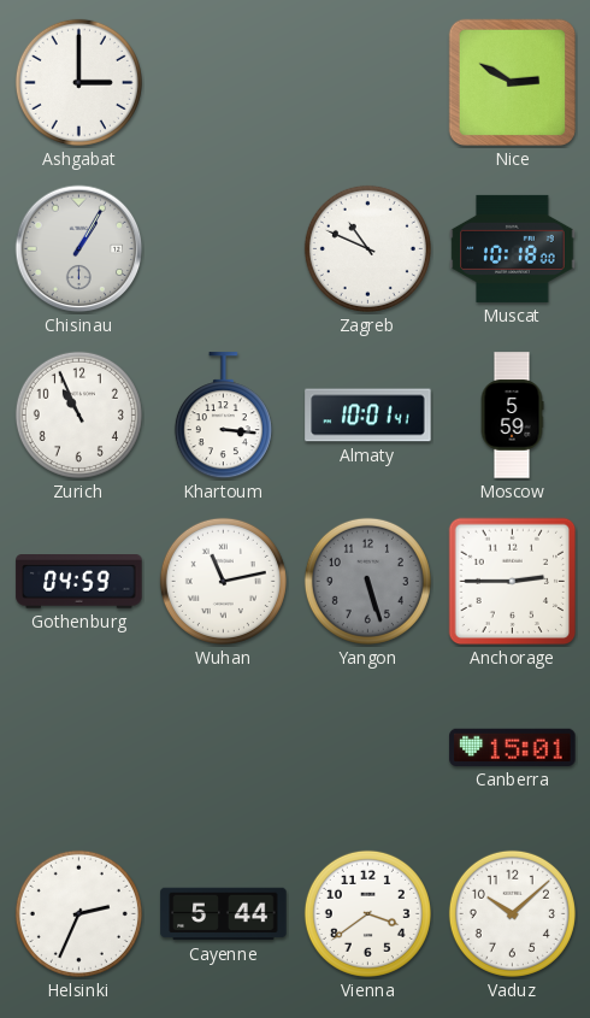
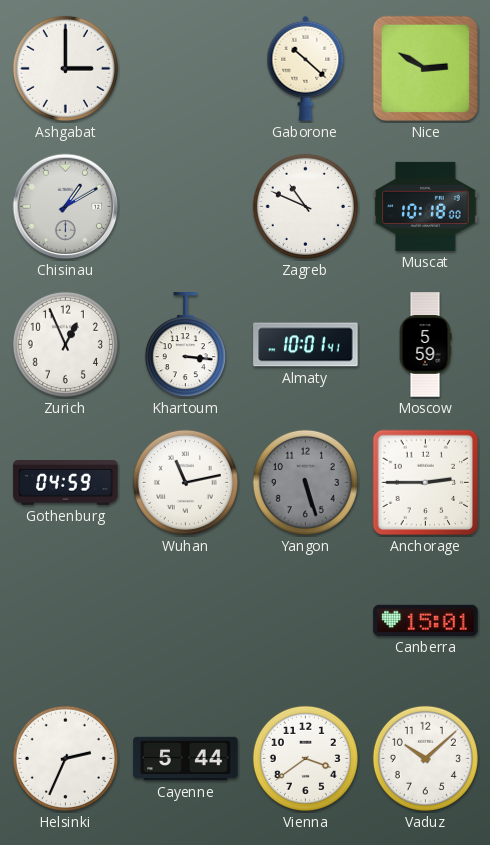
Gaborone: none -> 10:22
Chisinau: 1:05 -> 1:10
Zurich: 10:56 -> 12:56
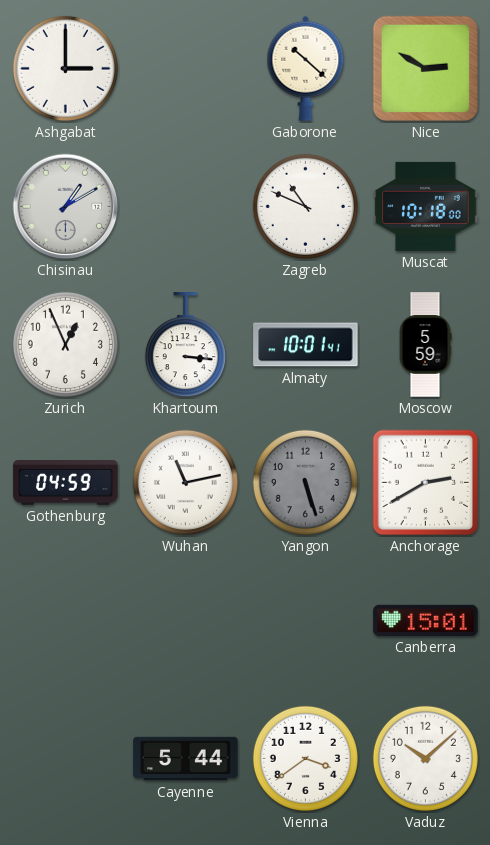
Anchorage: 2:45 -> 2:40
Helsinki: 2:34 -> none
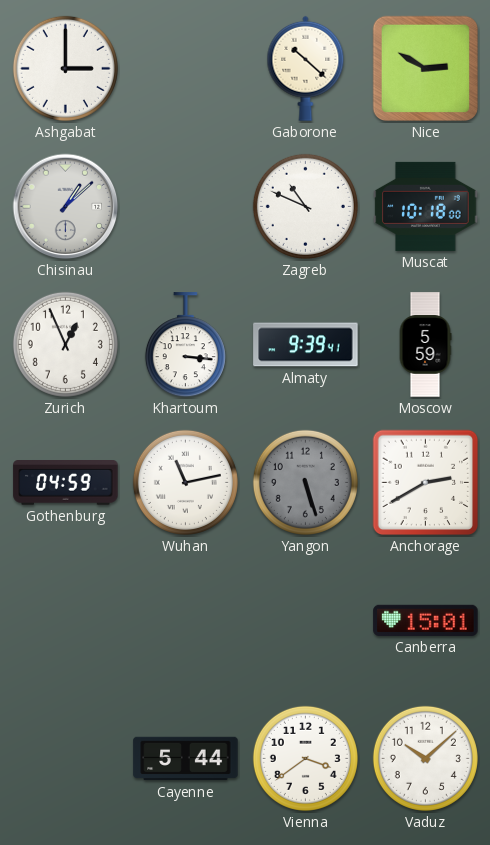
Chisinau: 1:10 -> 1:08
Almaty: 10:01 -> 9:39
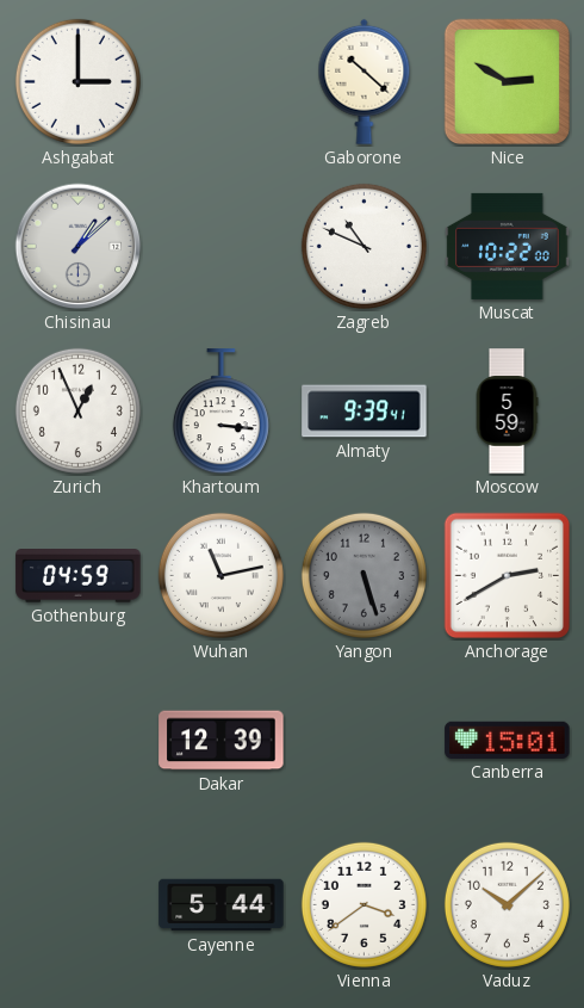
Muscat: 10:18 -> 10:22
Dakar: none -> 12:39
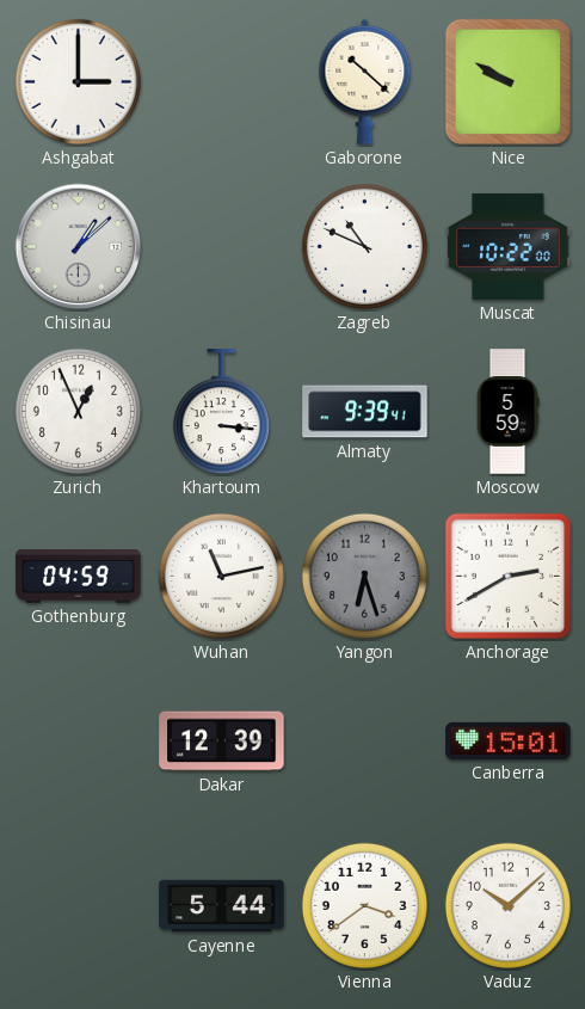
Nice: 2:50 -> 9:50
Yangon: 5:27 -> 6:27
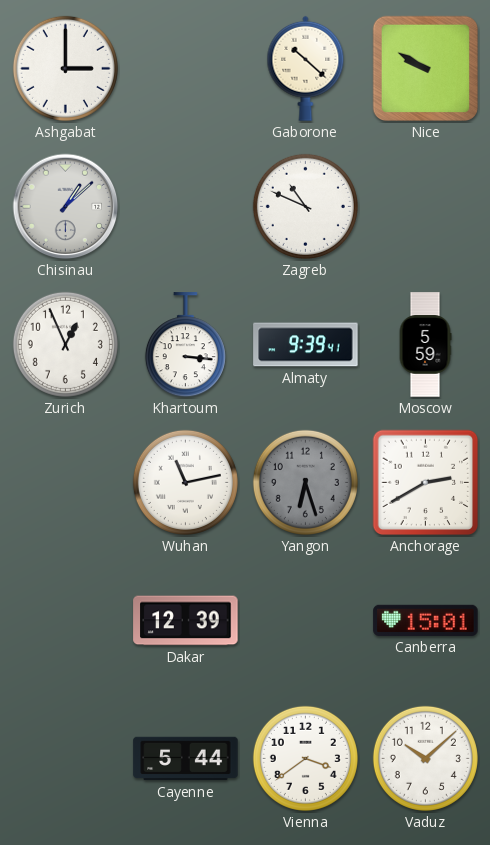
Muscat: 10:22 -> none
Gothenburg: 04:59 -> none
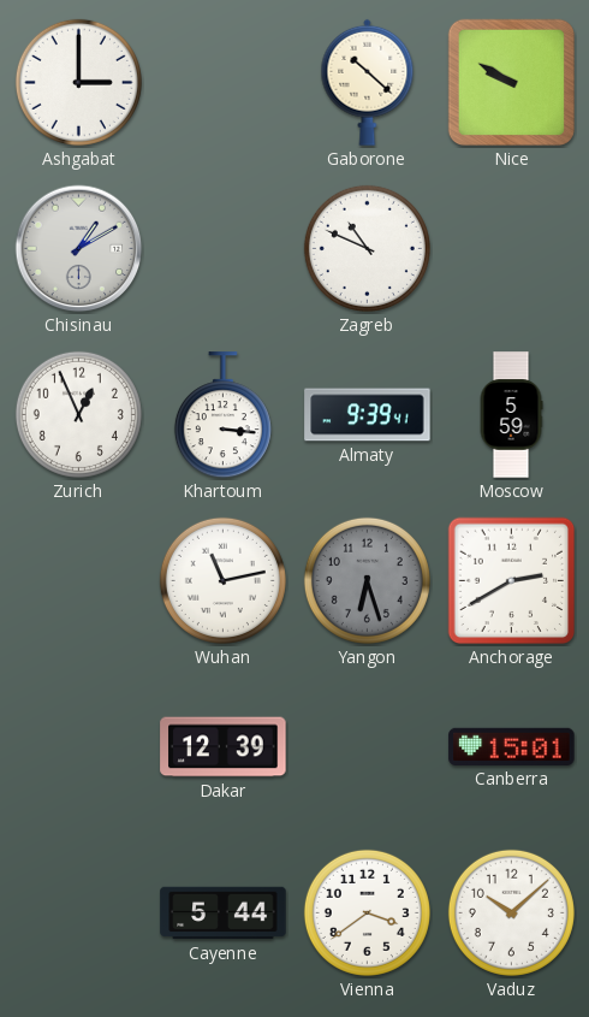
Chisinau: 1:08 -> 1:10
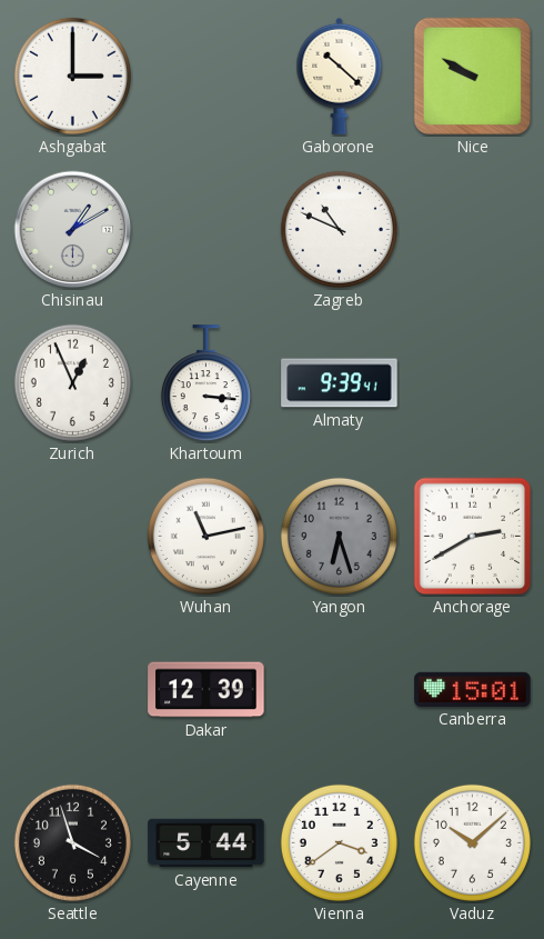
Moscow: 5:59 -> none
Seattle: none -> 3:57
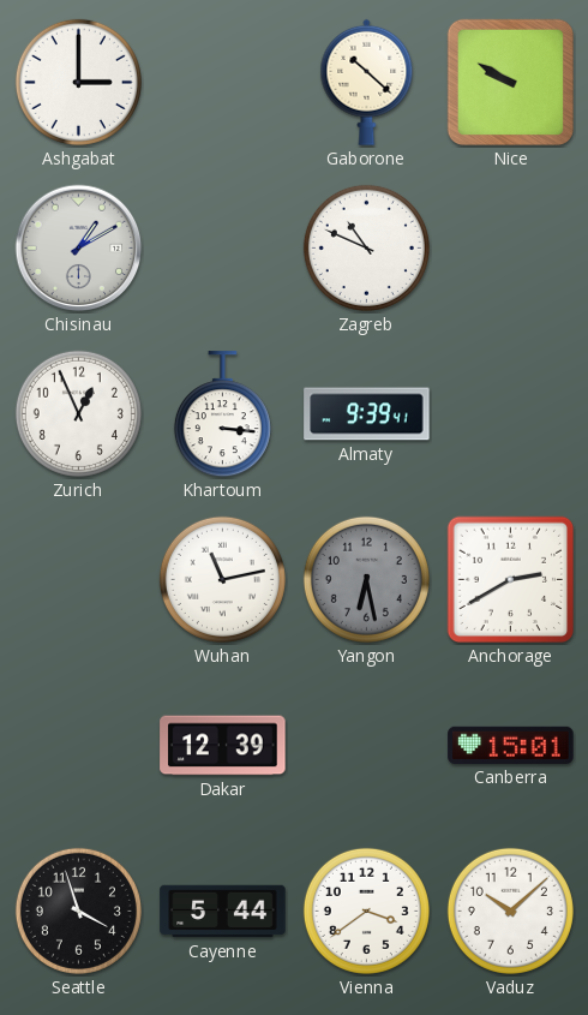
Yangon: 6:27 -> 6:28
